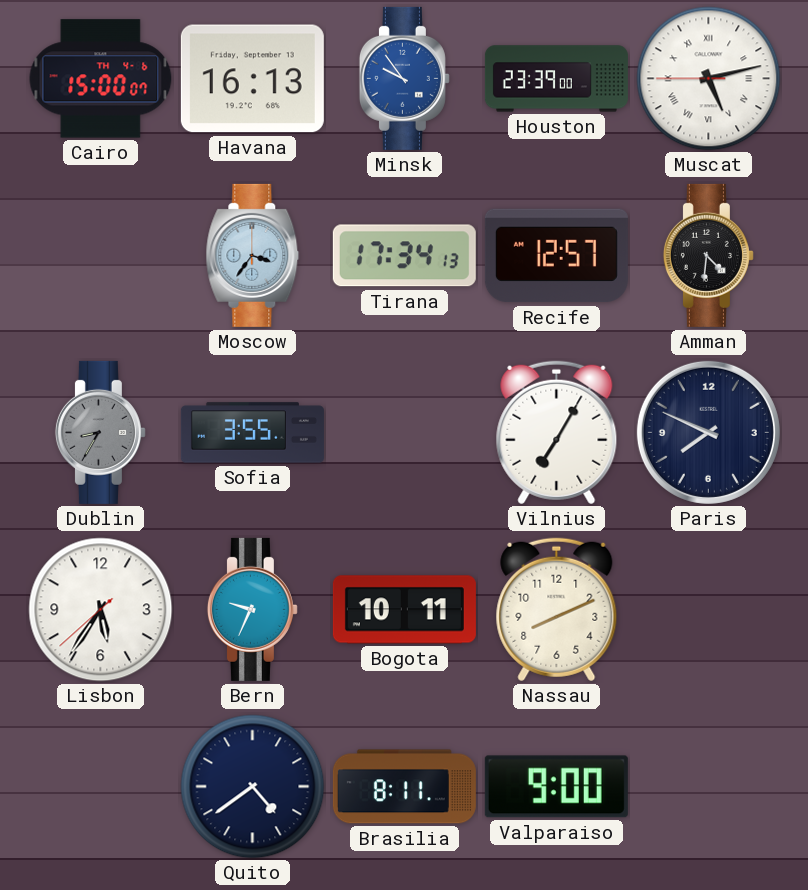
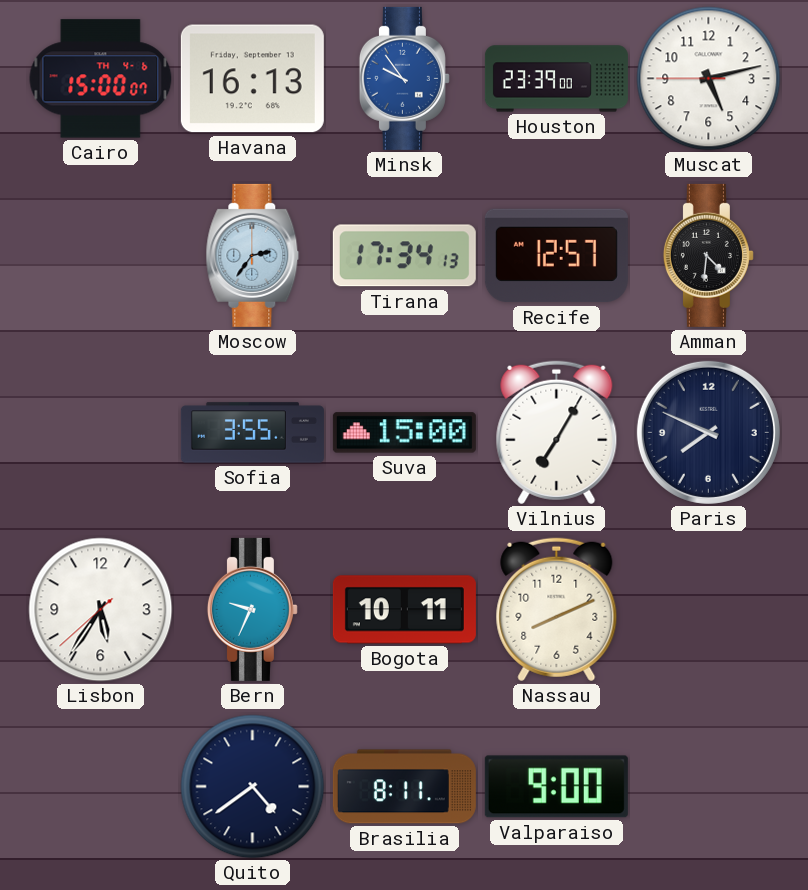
Muscat numerals: Roman -> Arabic
Moscow: 3:36 -> 2:36
Dublin: 8:35 -> none
Suva: none -> 15:00
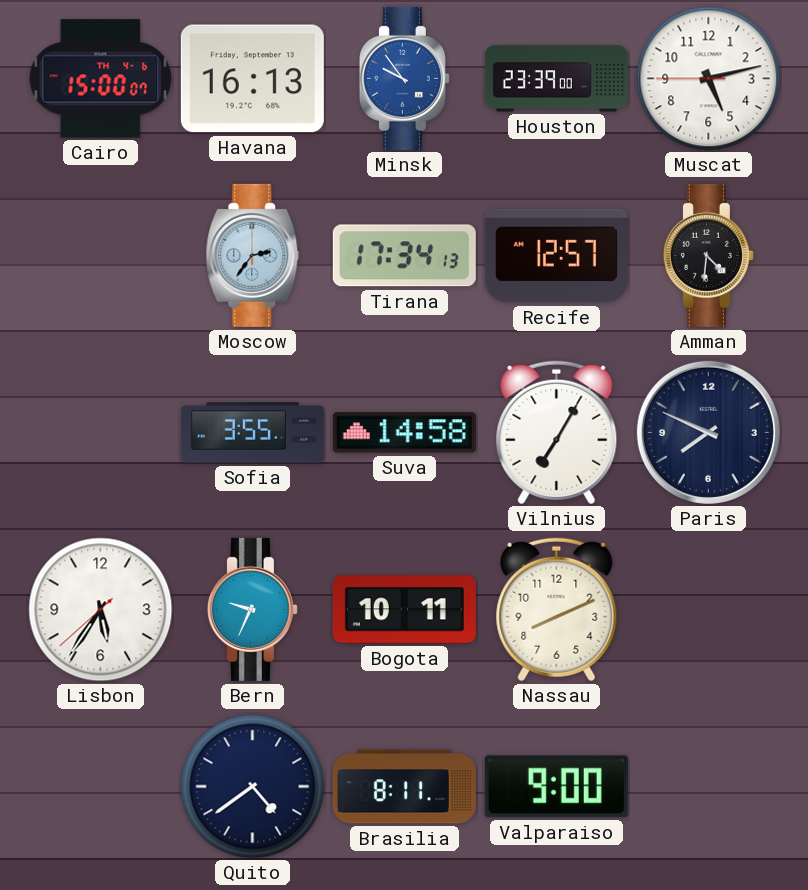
Suva: 15:00 -> 14:58
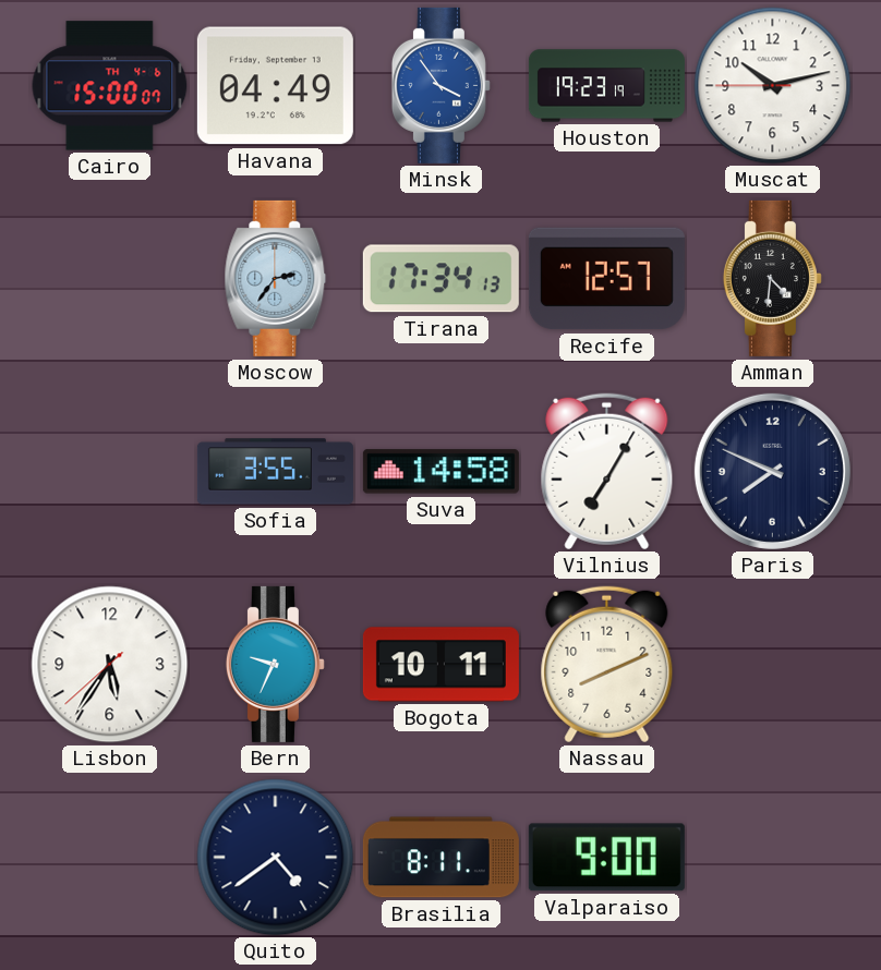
Havana: 16:13 -> 04:49
Minsk: 9:54 -> 3:54
Houston: 23:39 -> 19:23
Muscat: 5:12 -> 10:12
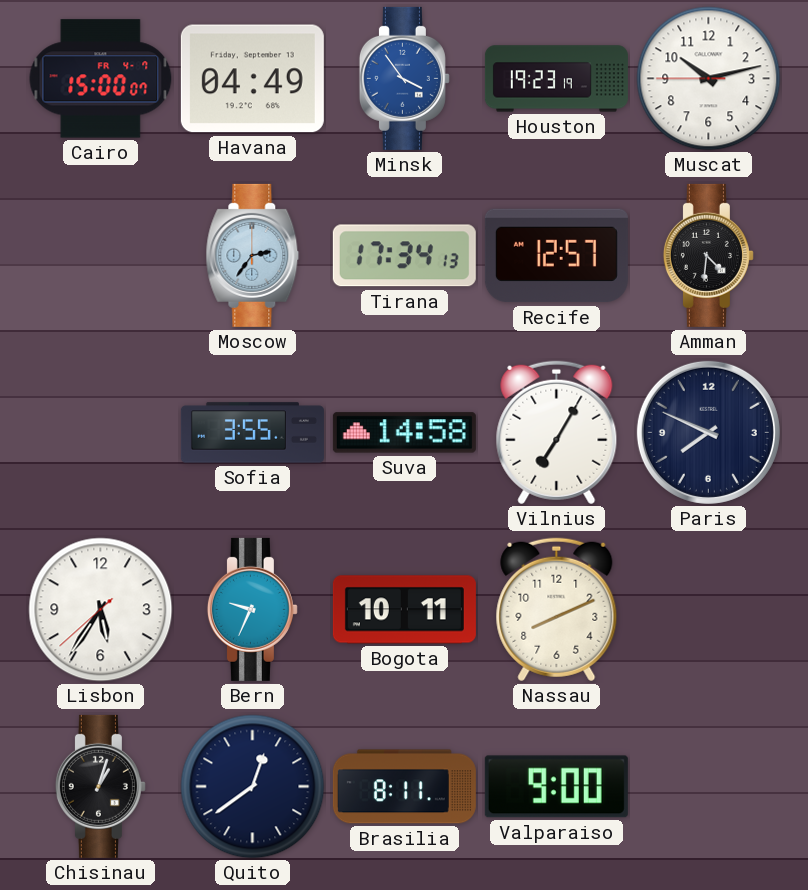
Cairo date: TH 4-6 -> FR 4-7
Chisinau: none -> 1:03
Quito: 4:39 -> 12:39
